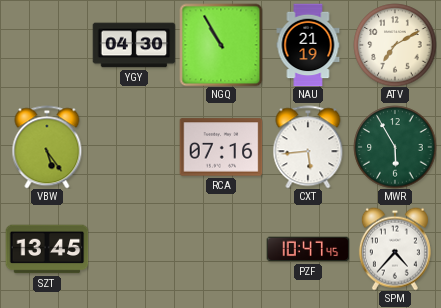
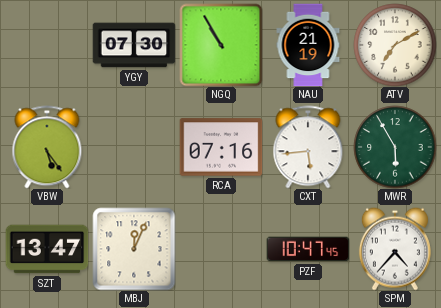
YGY: 04:30 -> 07:30
SZT: 13:45 -> 13:47
MBJ: none -> 12:04
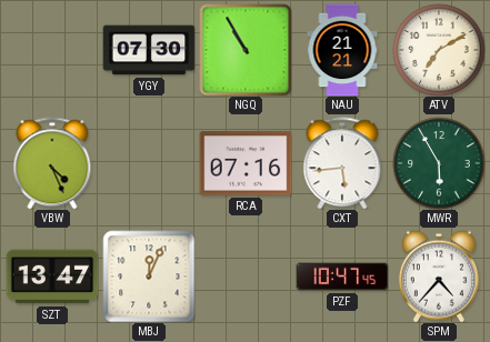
NAU: 21:19 -> 21:21
VBW: 5:24 -> 4:26
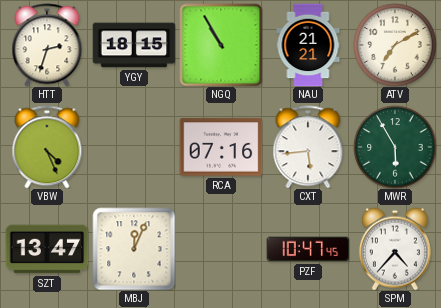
HTT: none -> 2:33
YGY: 07:30 -> 18:15
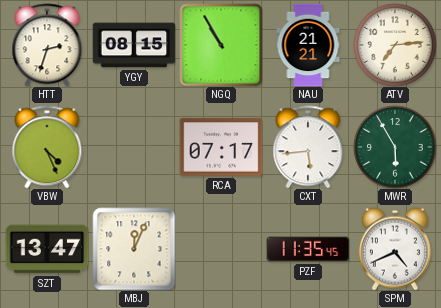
YGY: 18:15 -> 08:15
ATV: 7:10 -> 7:14
RCA: 07:16 -> 07:17
PZF: 10:47 -> 11:35
SPM: 4:37 -> 4:41
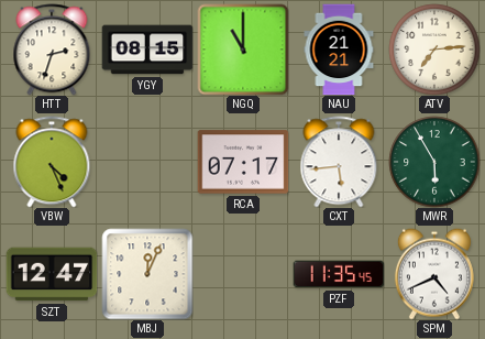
NGQ: 10:55 -> 11:00
SZT: 13:47 -> 12:47
